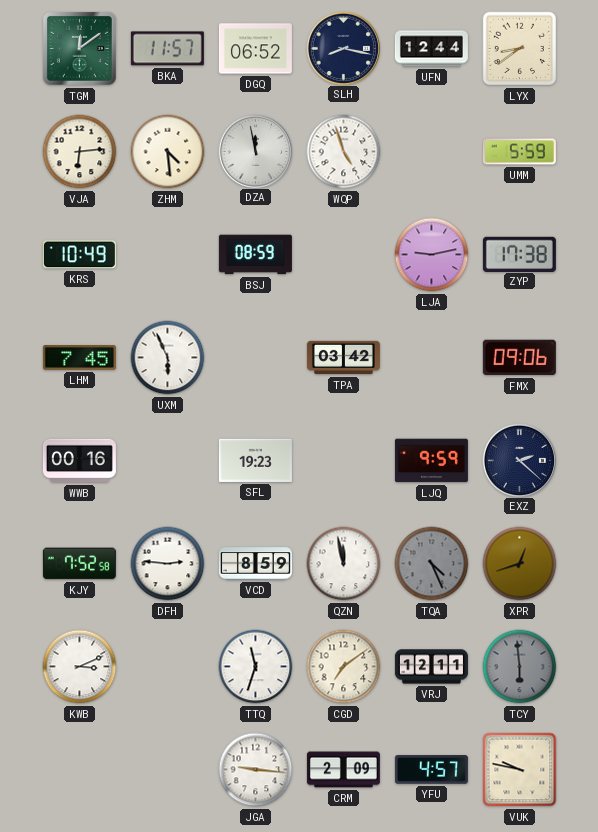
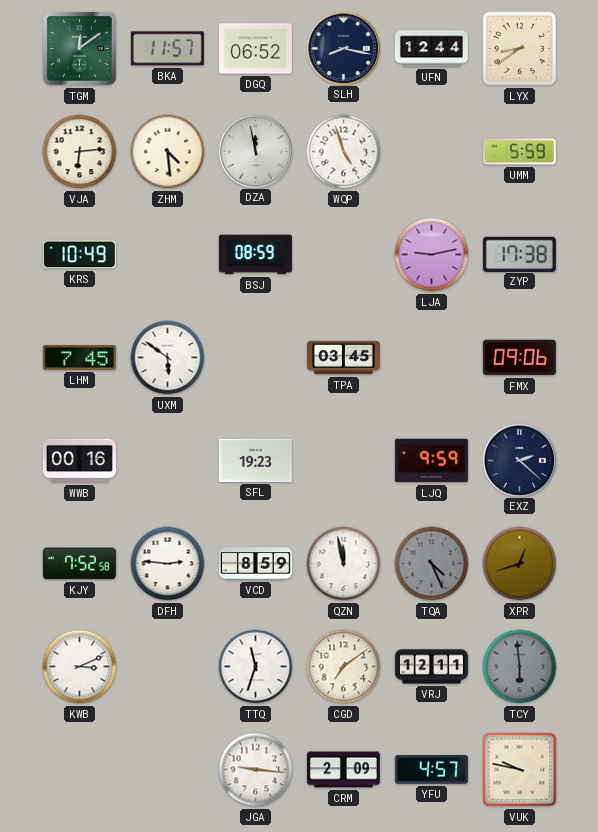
UXM: 5:56 -> 5:51
TPA: 03:42 -> 03:45
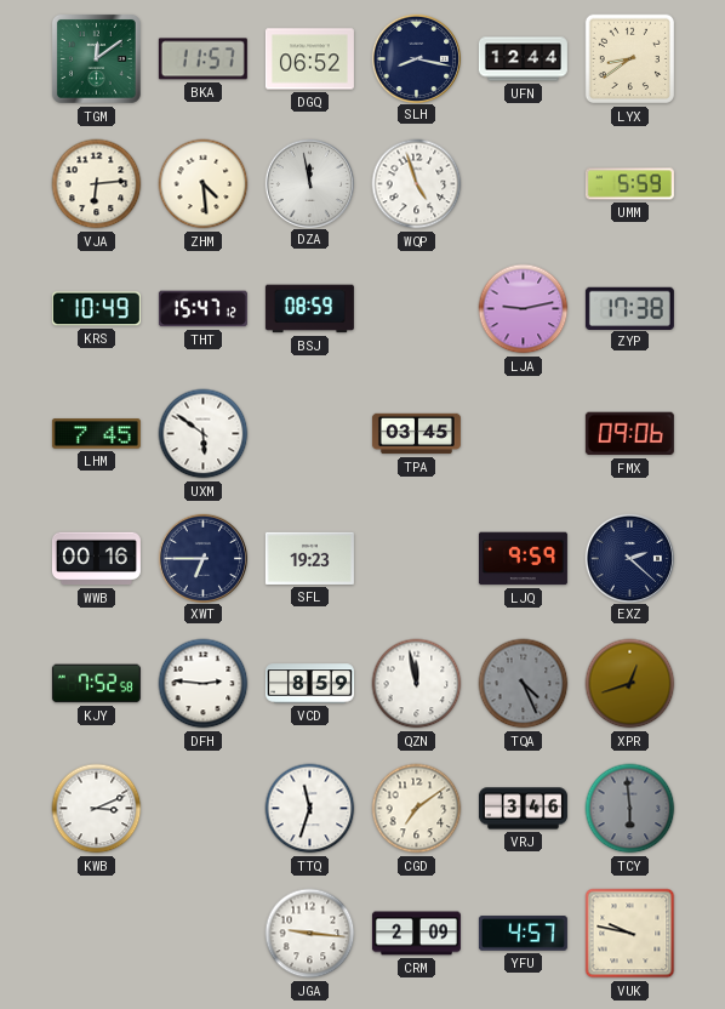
THT: none -> 15:47
XWT: none -> 6:45
VRJ: 12:11 -> 3:46
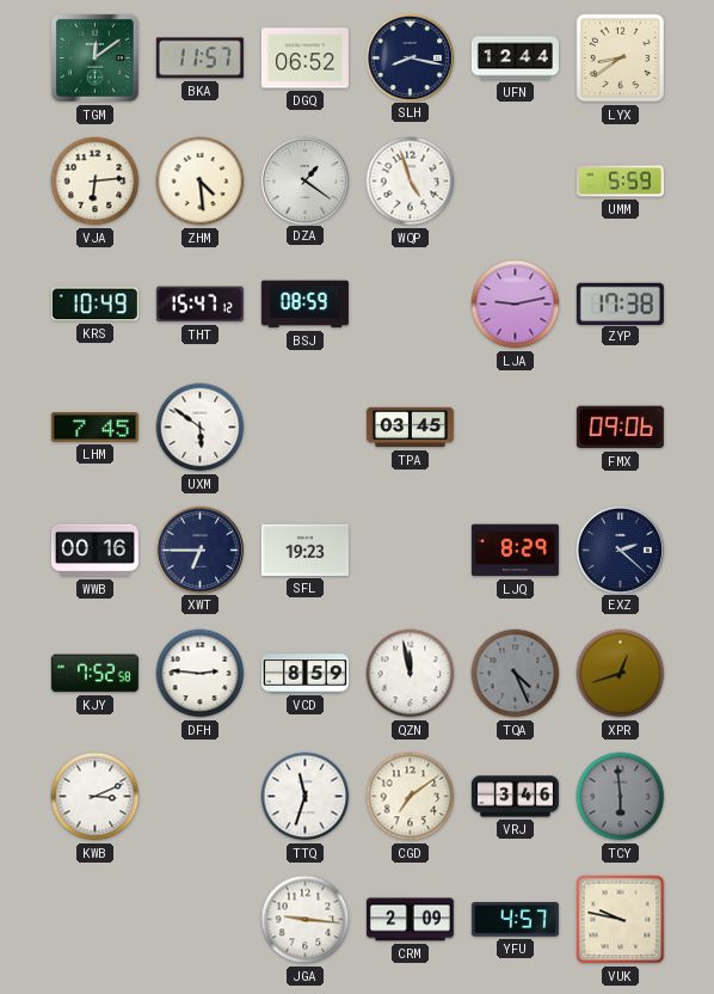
DZA: 11:58 -> 1:21
LJQ: 9:59 -> 8:29
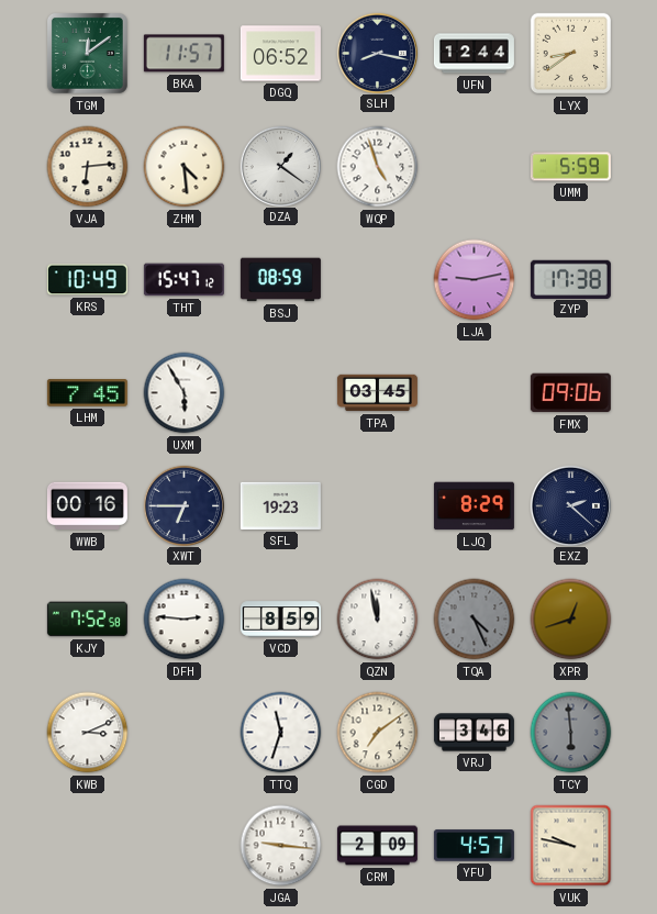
UXM: 5:51 -> 5:55
